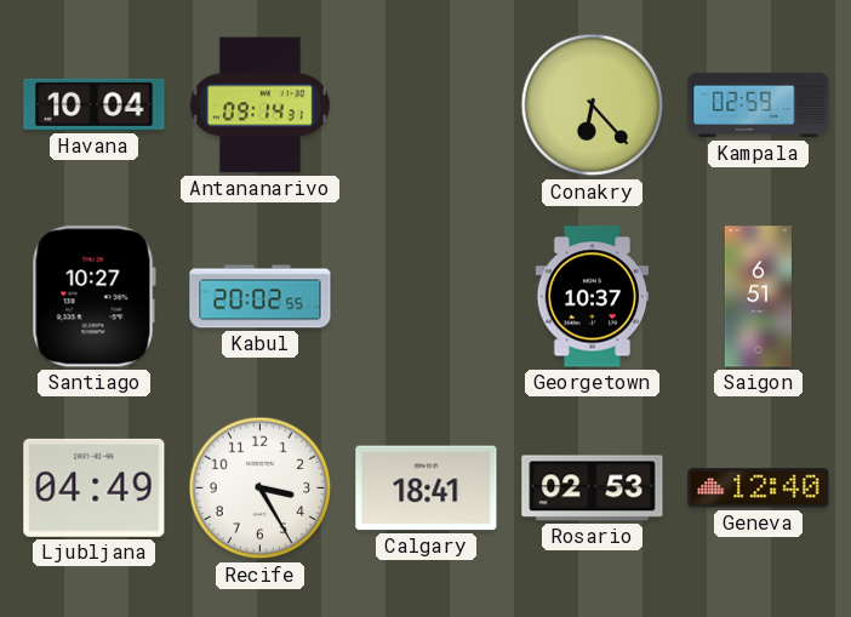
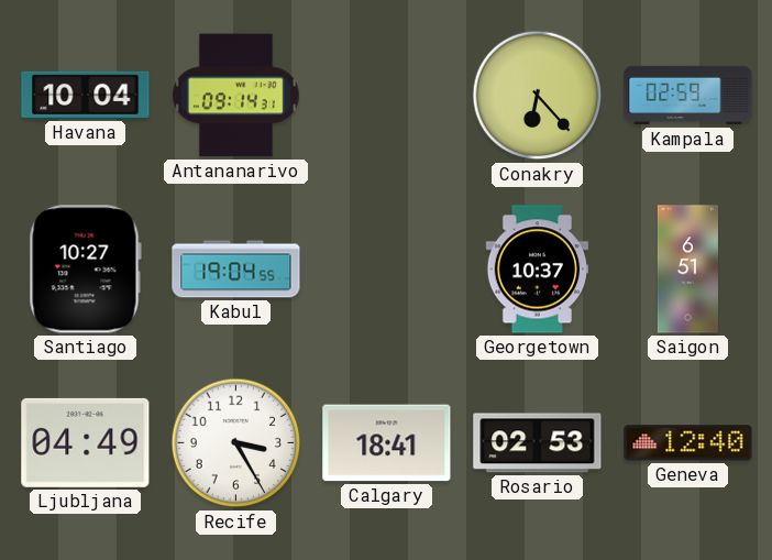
Kabul: 20:02 -> 19:04
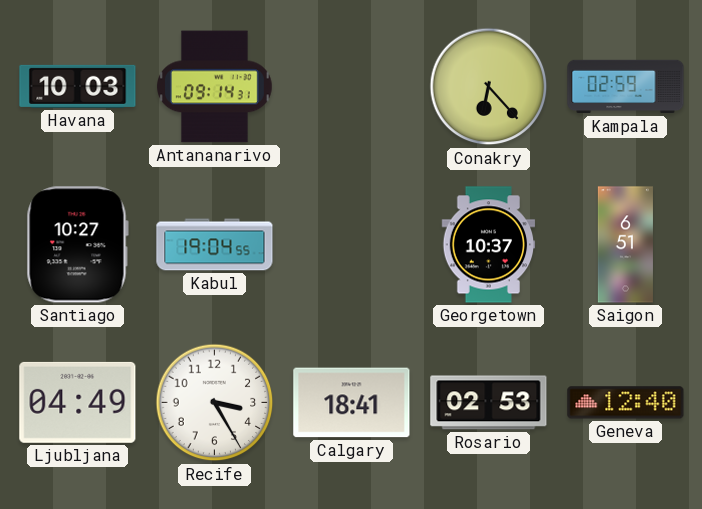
Havana: 10:04 -> 10:03
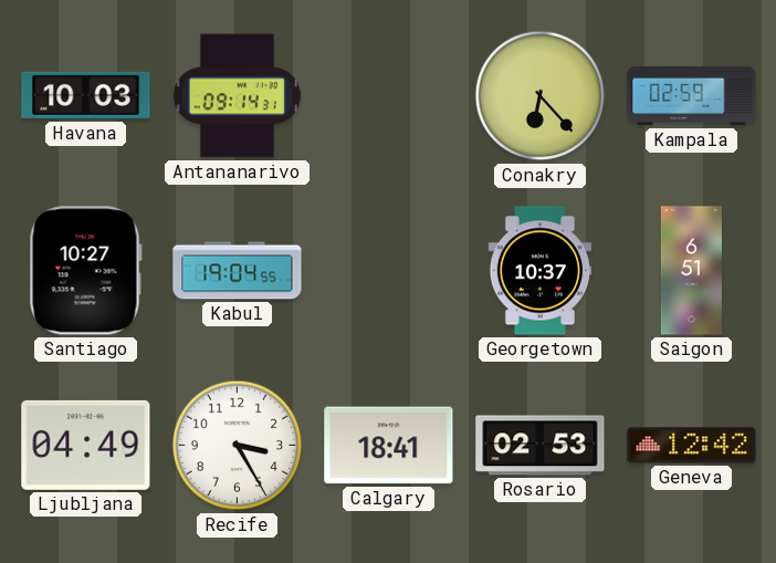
Geneva: 12:40 -> 12:42
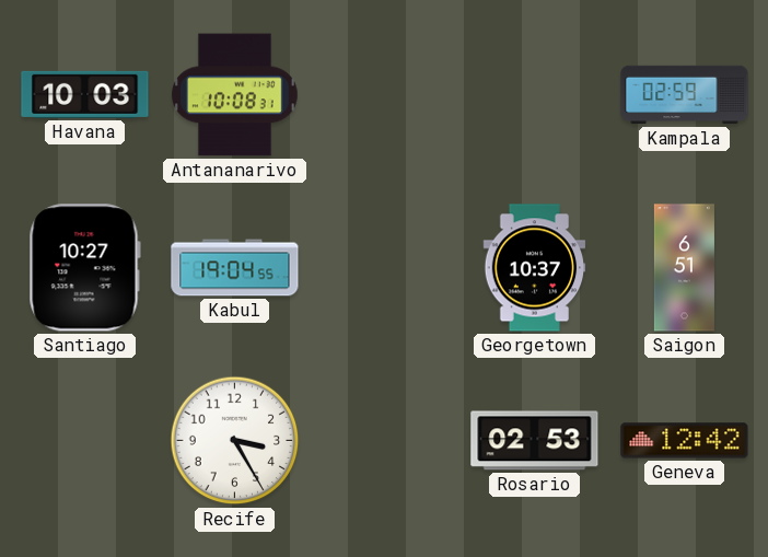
Antananarivo: 09:14 -> 10:08
Conakry: 6:23 -> none
Ljubljana: 04:49 -> none
Calgary: 18:41 -> none
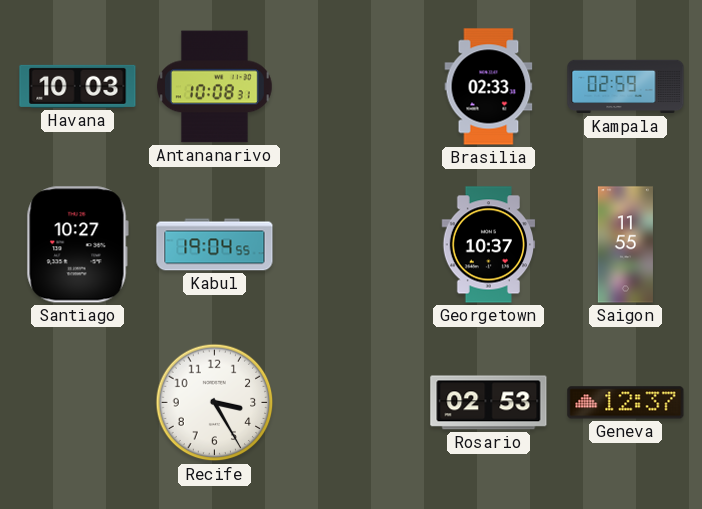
Brasilia: none -> 02:33
Saigon: 6:51 -> 11:55
Geneva: 12:42 -> 12:37
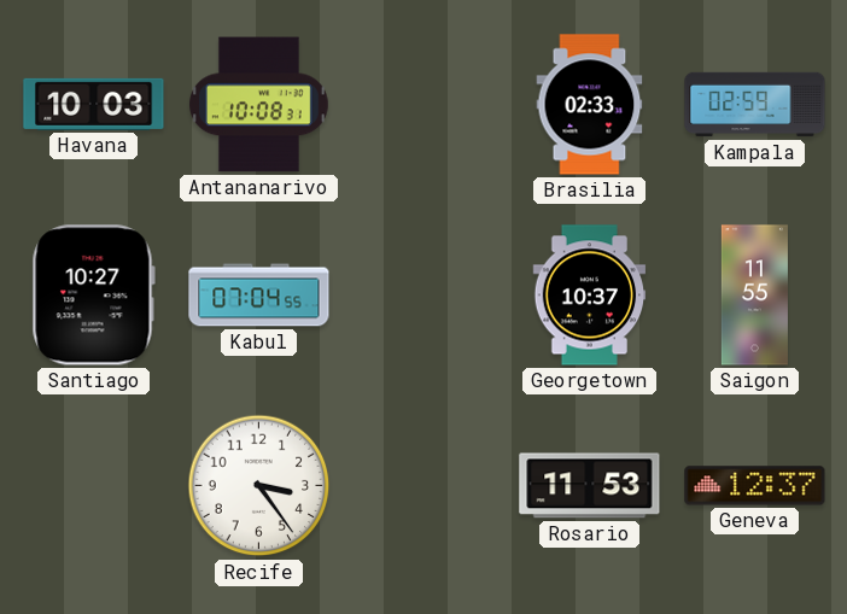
Kabul: 19:04 -> 07:04
Recife: 3:25 -> 3:24
Rosario: 02:53 -> 11:53
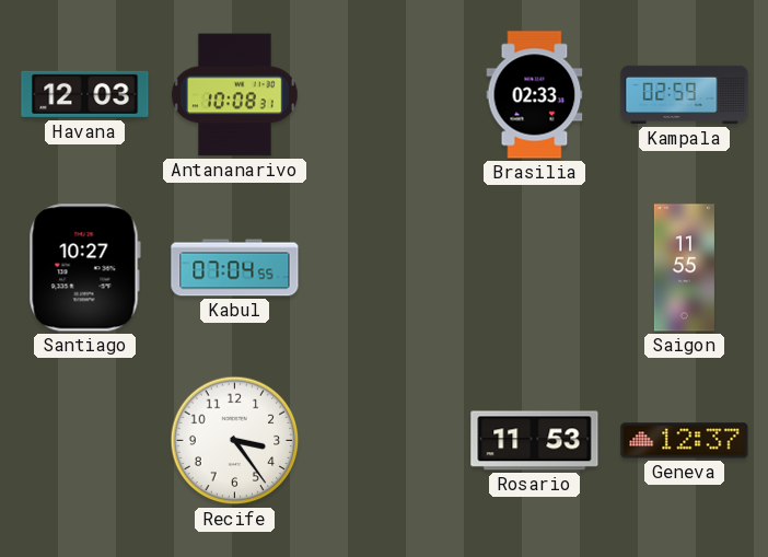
Havana: 10:03 -> 12:03
Georgetown: 10:37 -> none
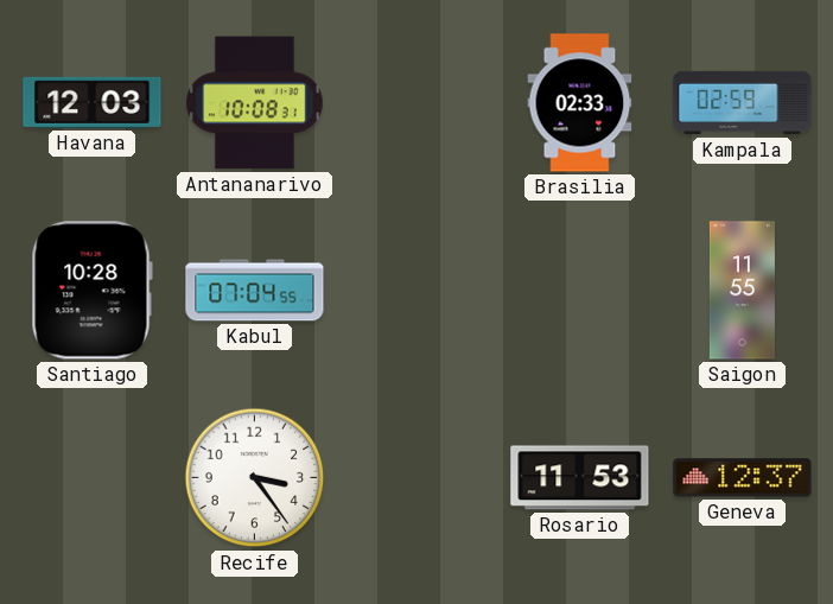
Santiago: 10:27 -> 10:28
